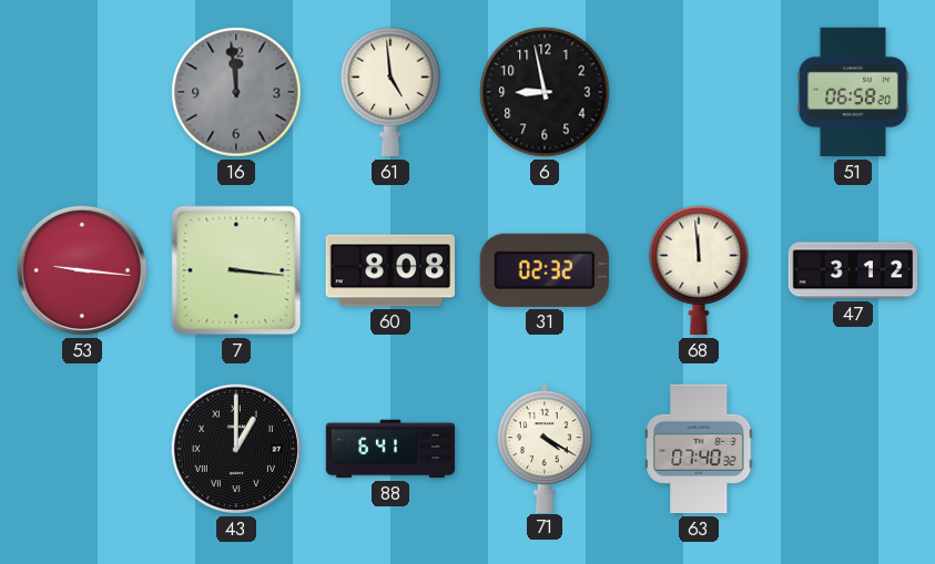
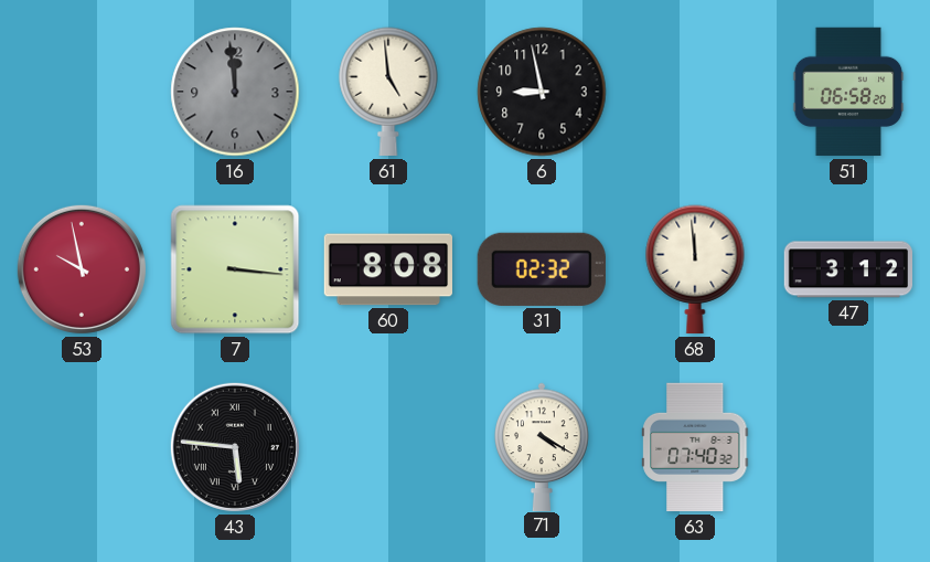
53: 9:16 -> 9:58
43: 1:00 -> 5:46
88: 6:41 -> none
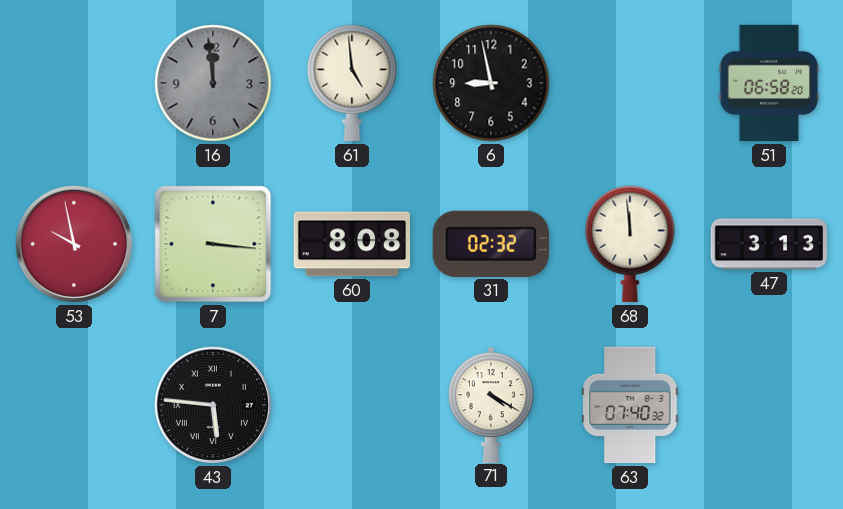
47: 3:12 -> 3:13
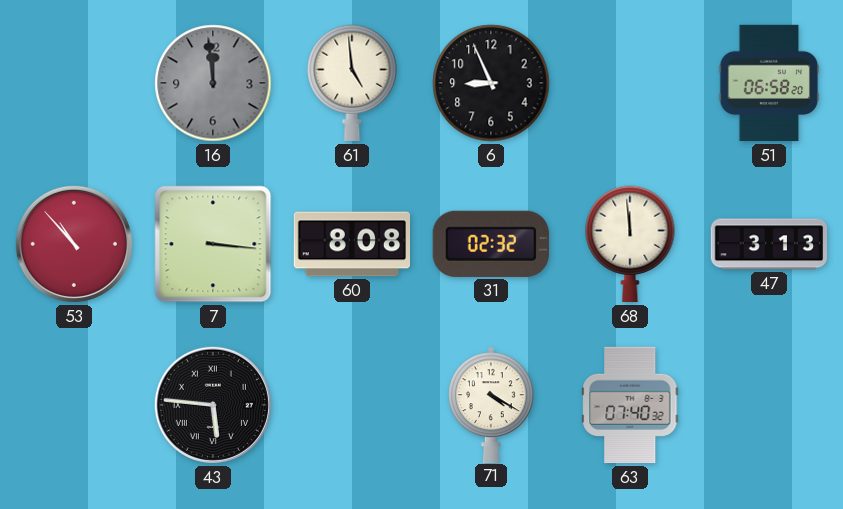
6: 8:58 -> 8:56
53: 9:58 -> 10:53
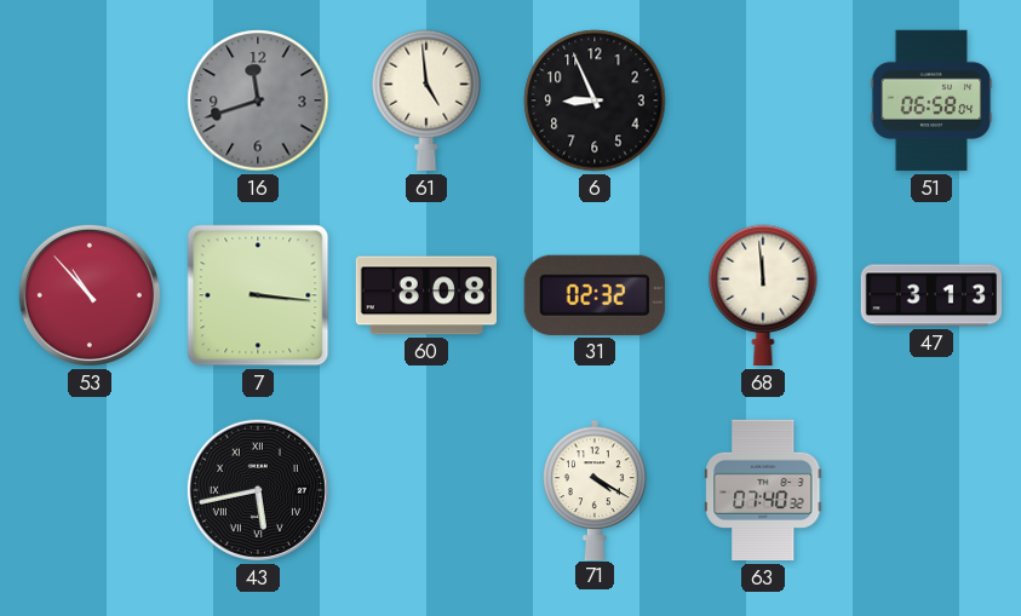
16: 11:59 -> 11:42
51: 06:58:20 -> 06:58:04
43: 5:46 -> 5:43
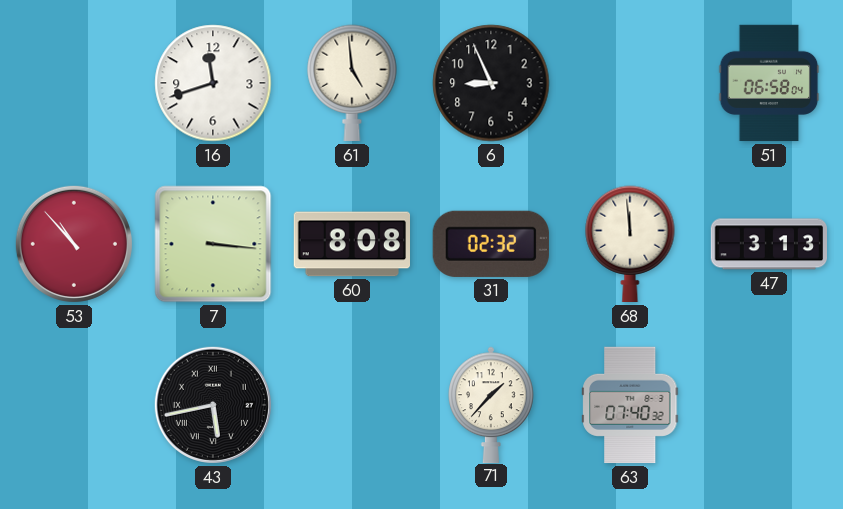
16 dial: grey -> white
71: 4:20 -> 1:37
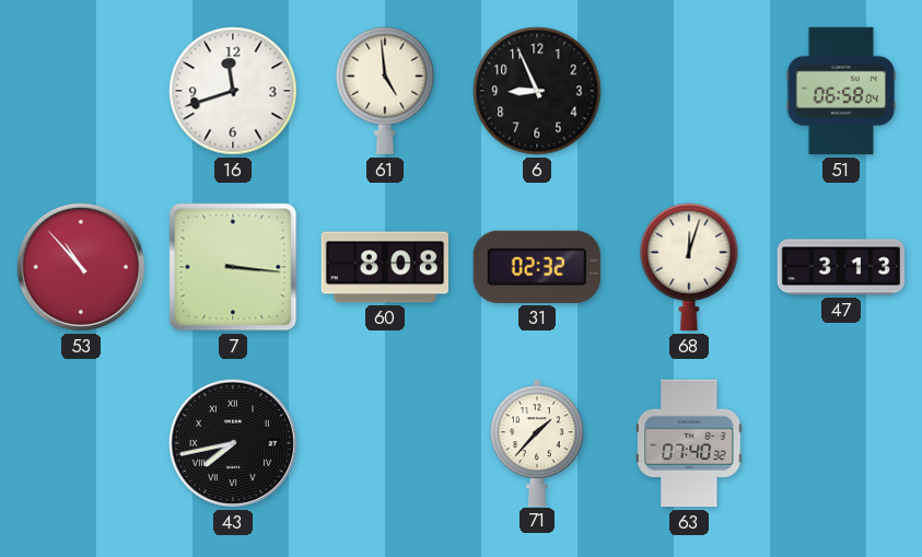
68: 11:59 -> 12:03
43: 5:43 -> 7:43
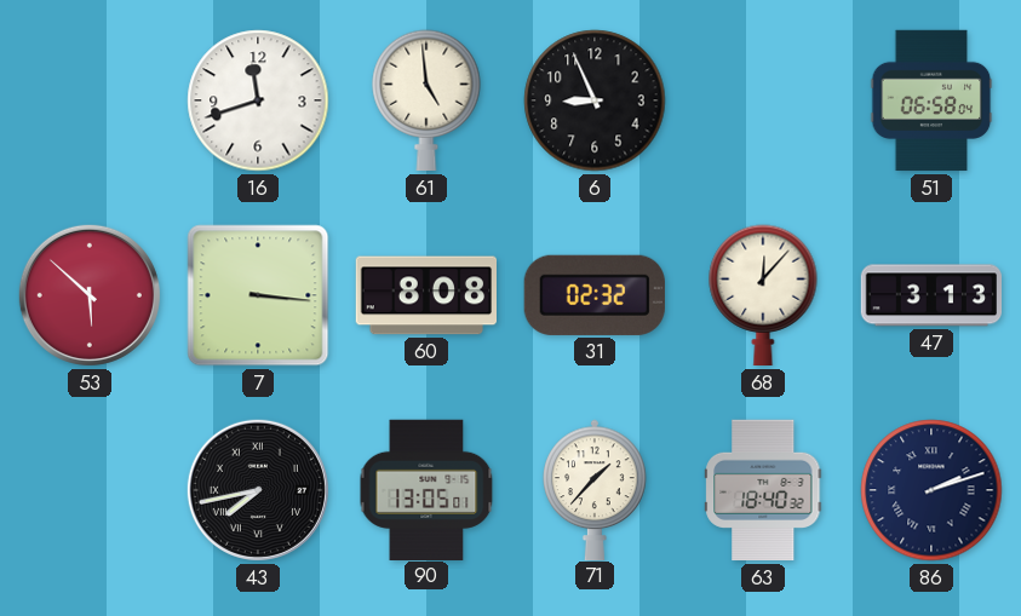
53: 10:53 -> 5:52
68: 12:03 -> 12:07
90: none -> 13:05
63: 07:40 -> 18:40
86: none -> 2:12
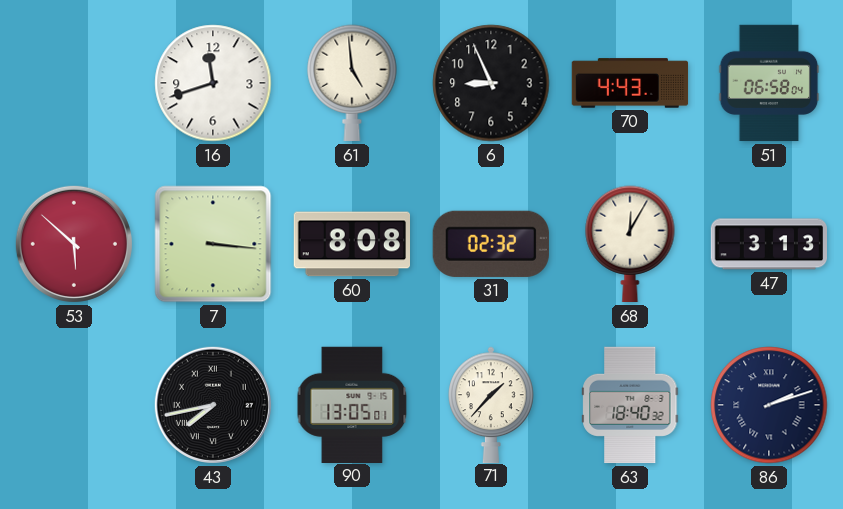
70: none -> 4:43
68: 12:07 -> 12:05
